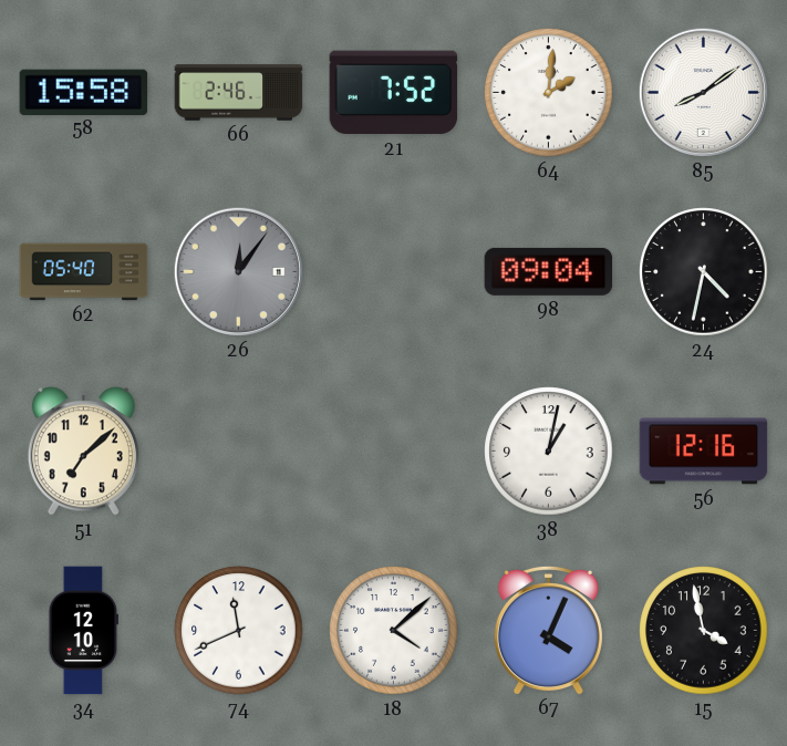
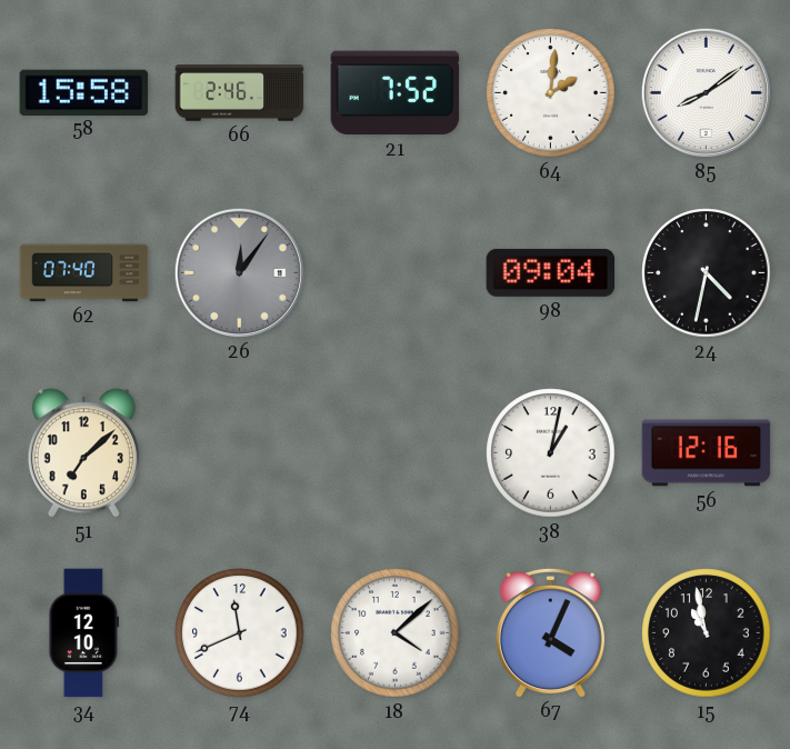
62: 05:40 -> 07:40
15: 3:58 -> 10:58
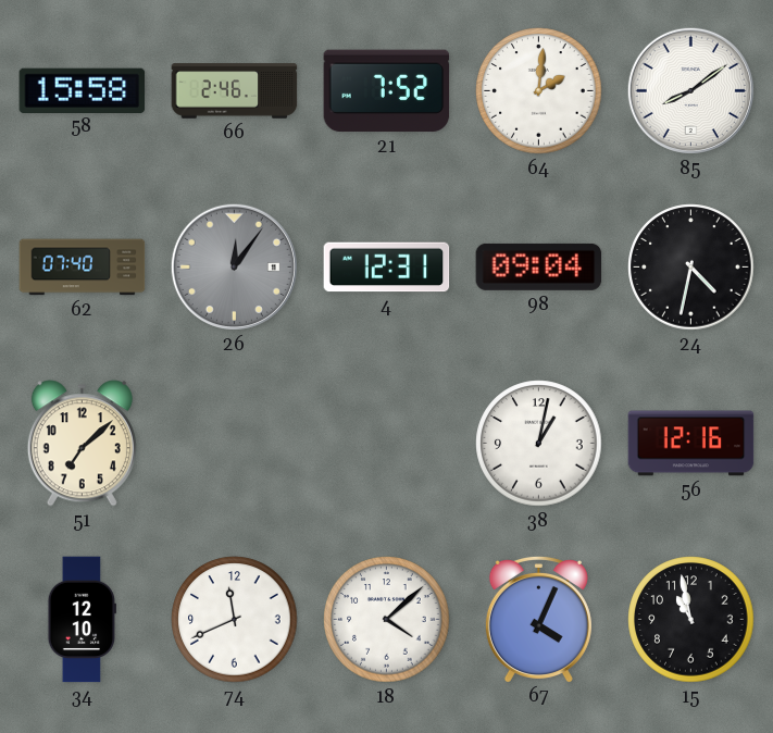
4: none -> 12:31
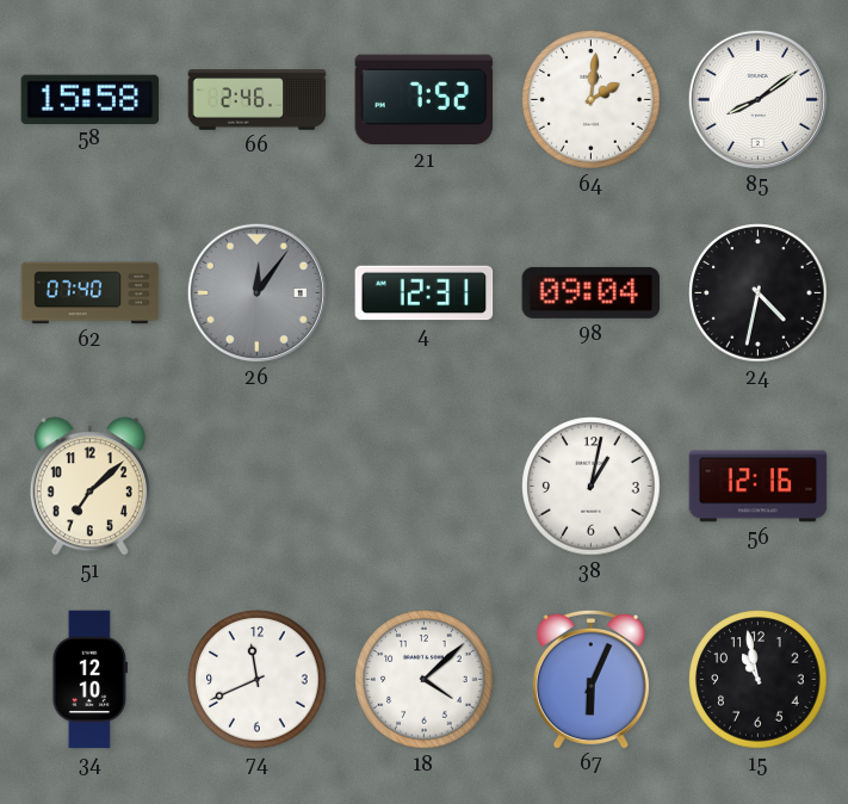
67: 4:04 -> 6:04
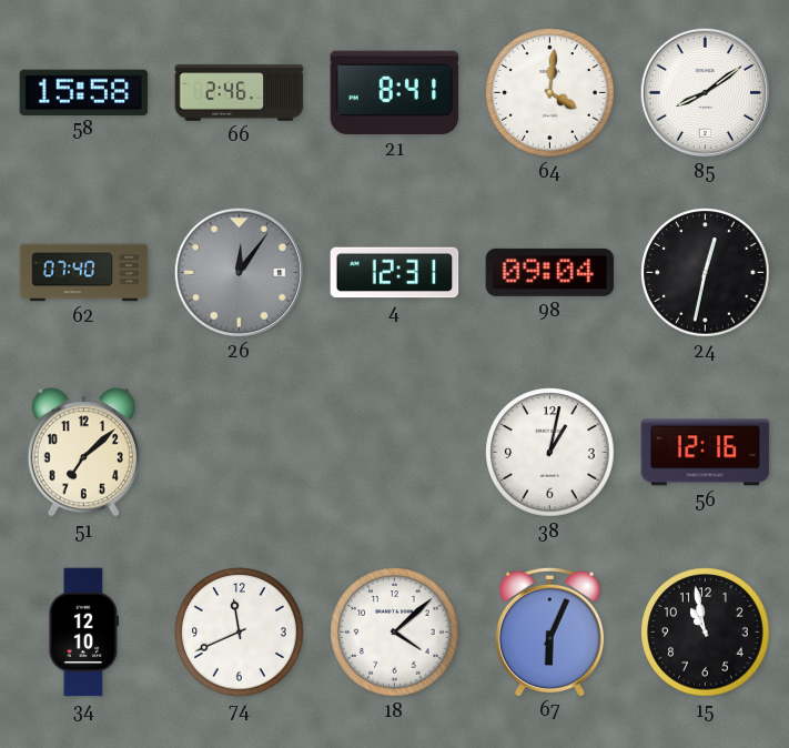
21: 7:52 -> 8:41
64: 2:01 -> 4:01
24: 4:32 -> 12:32
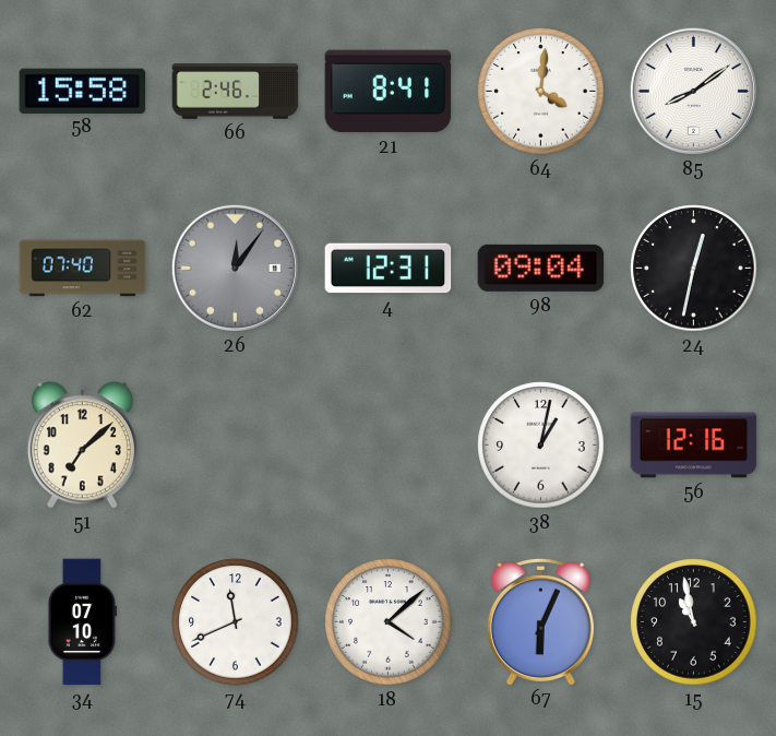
34: 12:10 -> 07:10
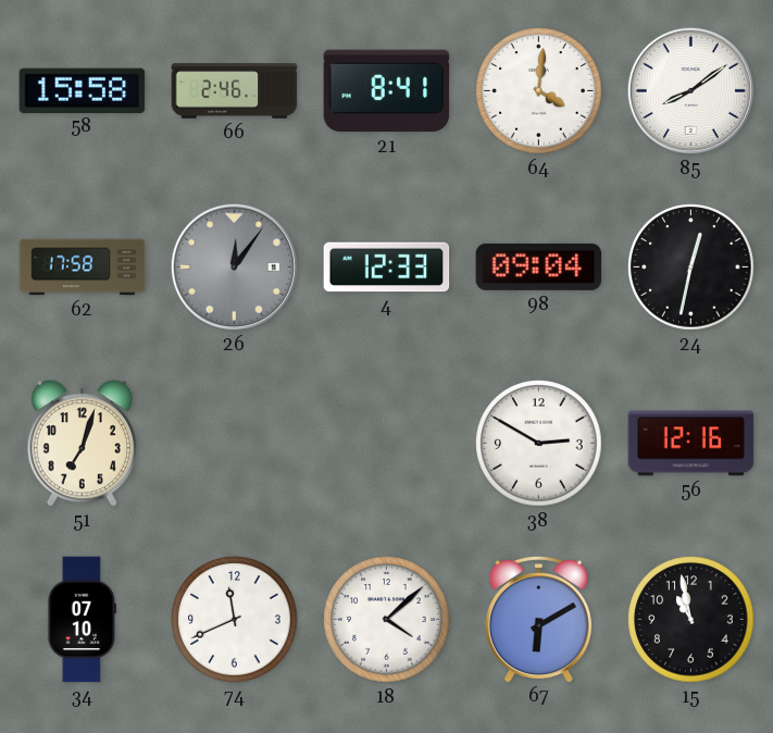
62: 07:40 -> 17:58
4: 12:31 -> 12:33
51: 7:08 -> 7:03
38: 1:02 -> 2:50
67: 6:04 -> 6:10
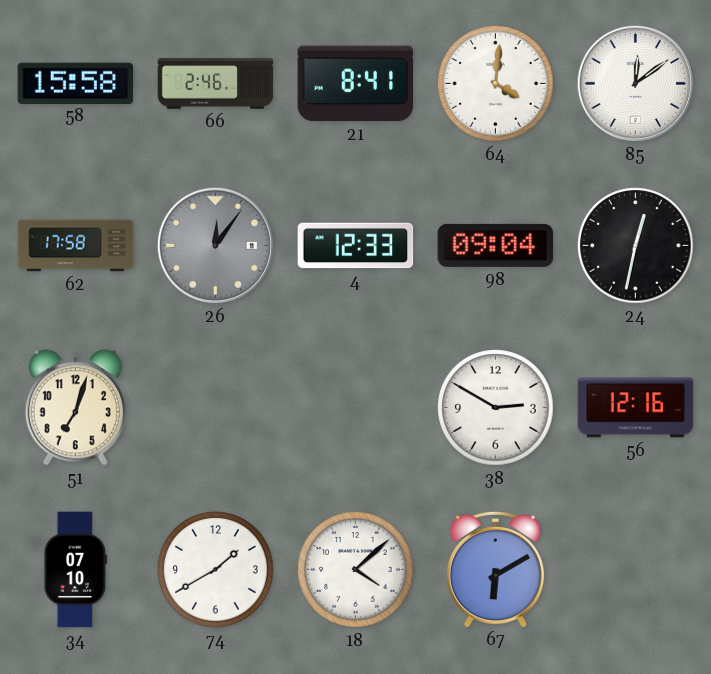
85: 8:09 -> 12:09
74: 11:41 -> 1:40
15: 10:58 -> none
